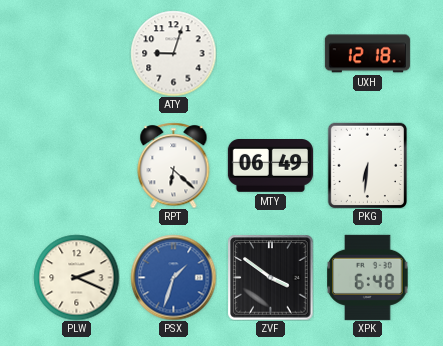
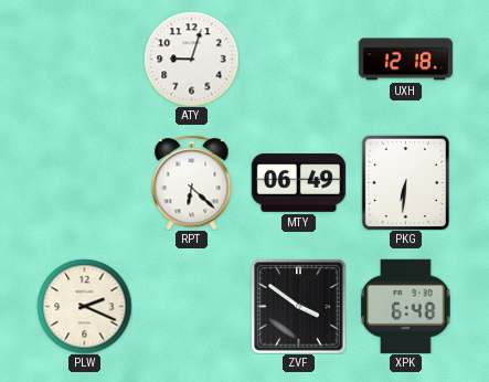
PSX: 1:33 -> none
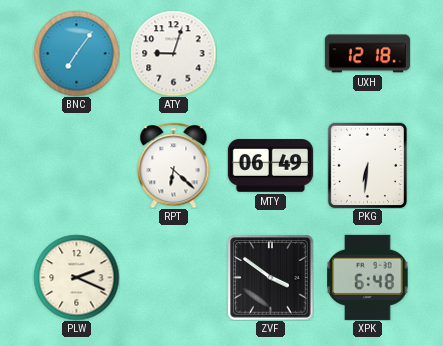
BNC: none -> 7:06
